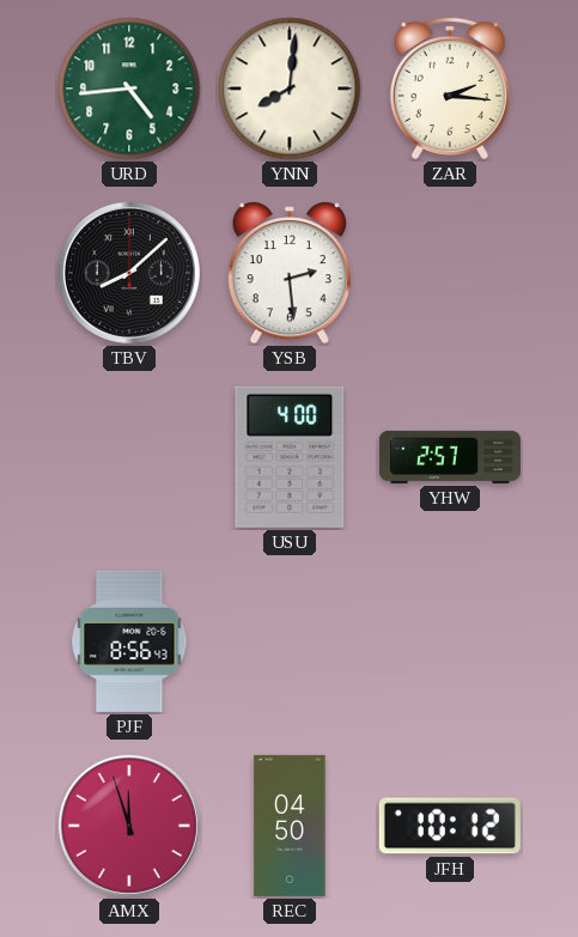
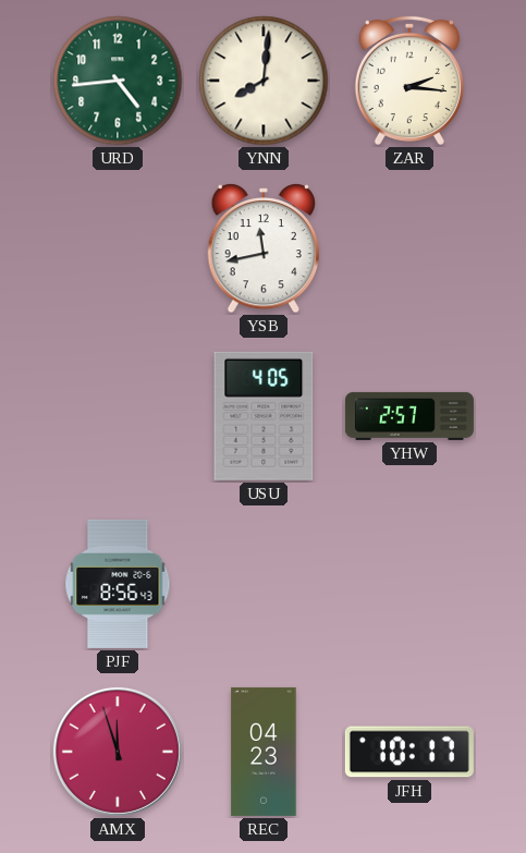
TBV: 8:08 -> none
YSB: 2:29 -> 11:43
USU: 4:00 -> 4:05
REC: 04:50 -> 04:23
JFH: 10:12 -> 10:17
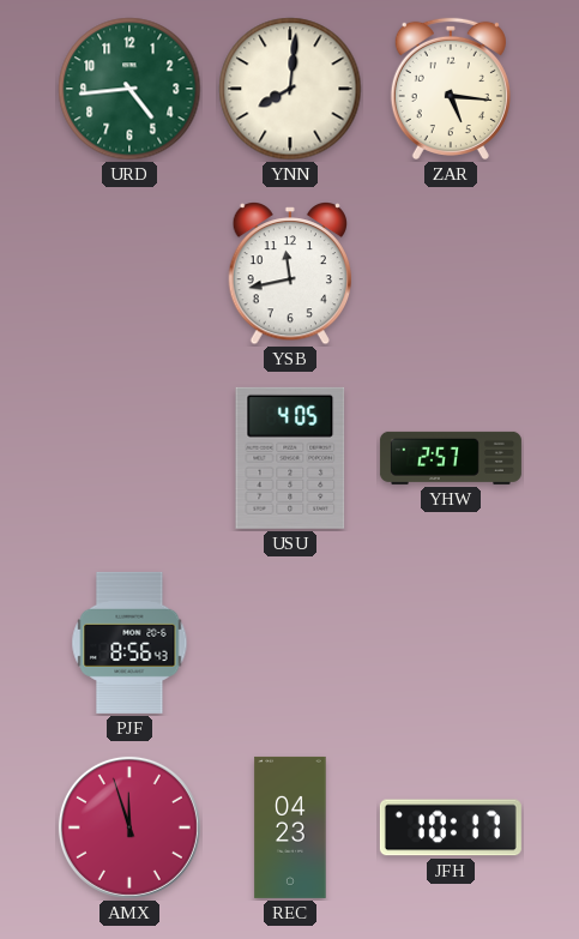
ZAR: 2:16 -> 5:16
